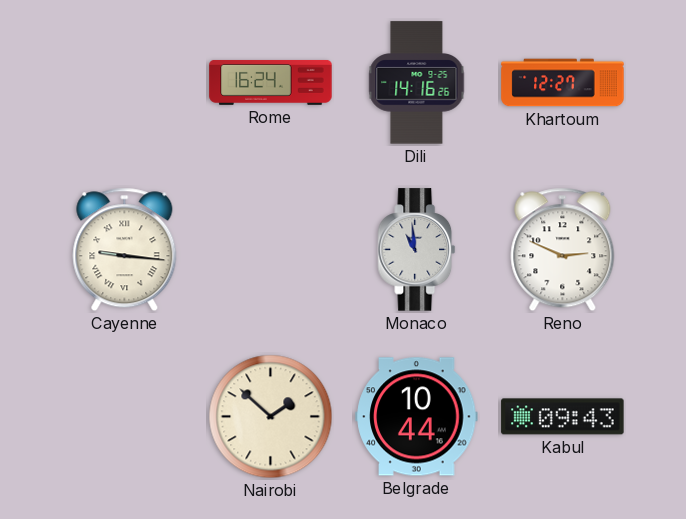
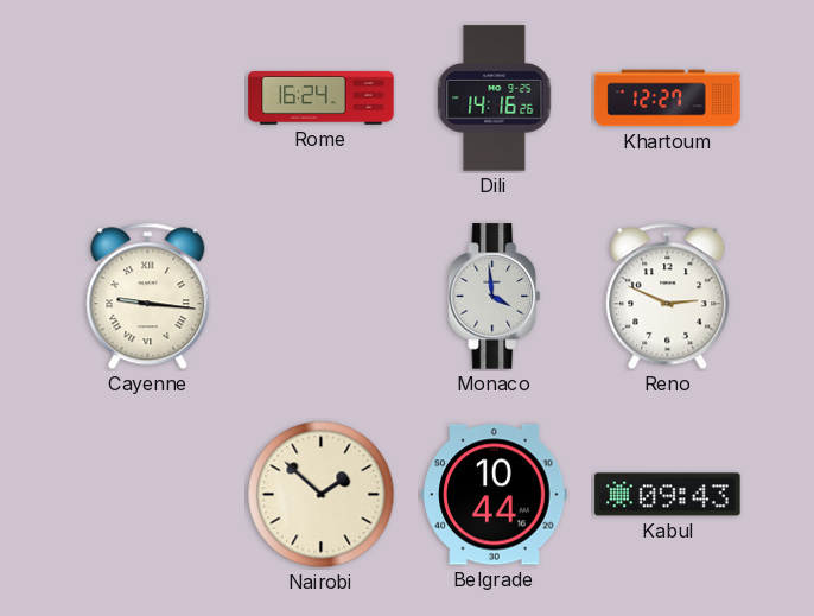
Monaco: 10:59 -> 3:59
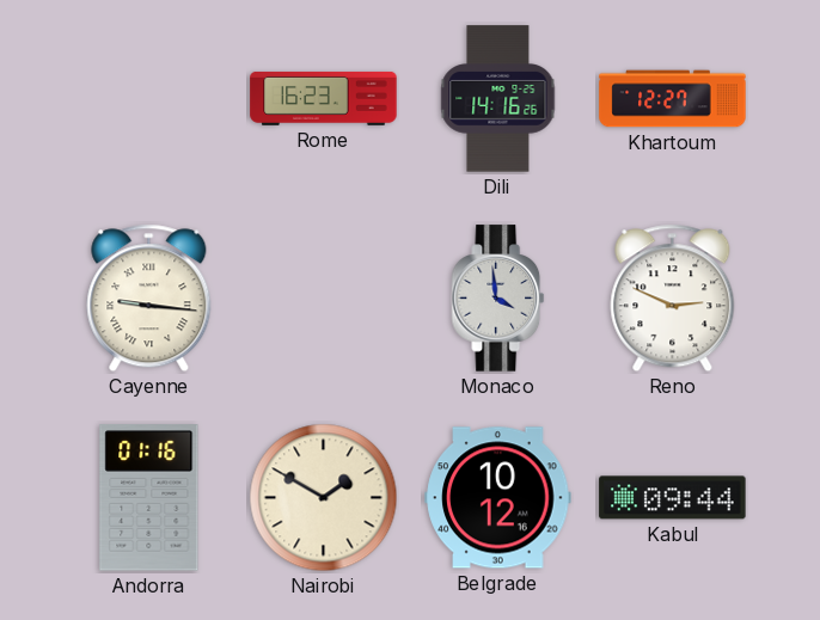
Rome: 16:24 -> 16:23
Andorra: none -> 01:16
Nairobi: 1:52 -> 1:50
Belgrade: 10:44 -> 10:12
Kabul: 09:43 -> 09:44
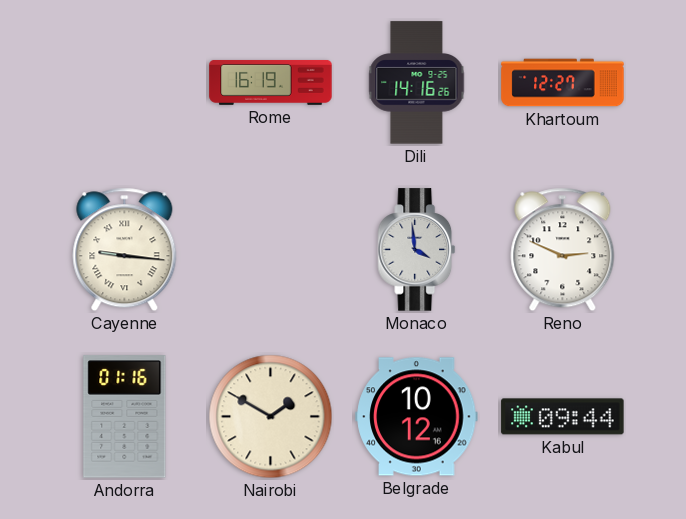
Rome: 16:23 -> 16:19
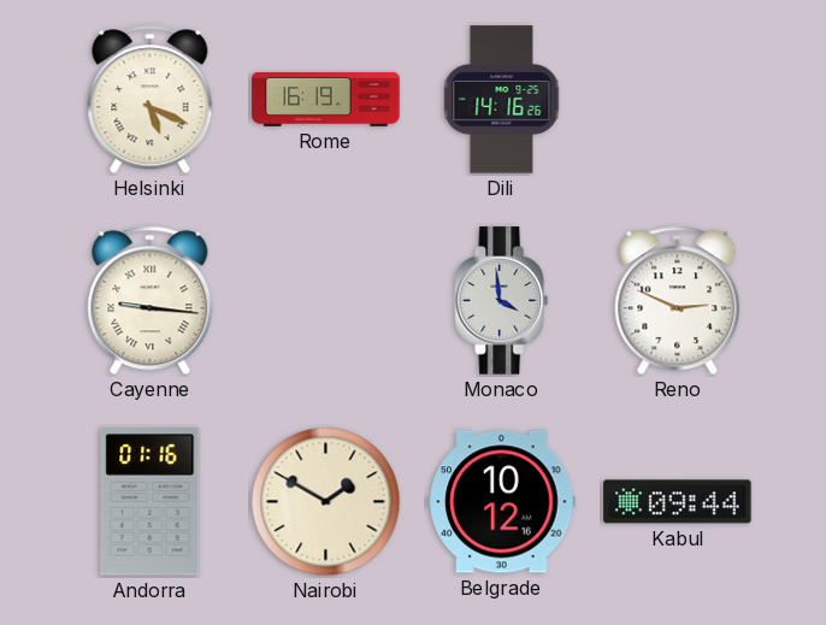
Helsinki: none -> 5:19
Khartoum: 12:27 -> none
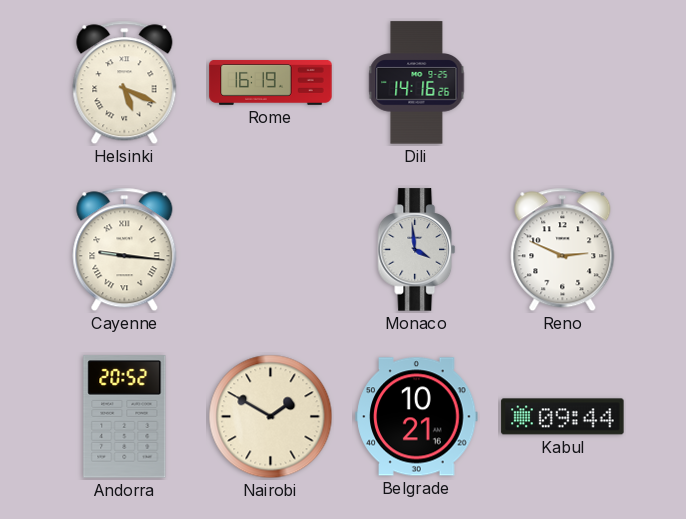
Andorra: 01:16 -> 20:52
Belgrade: 10:12 -> 10:21
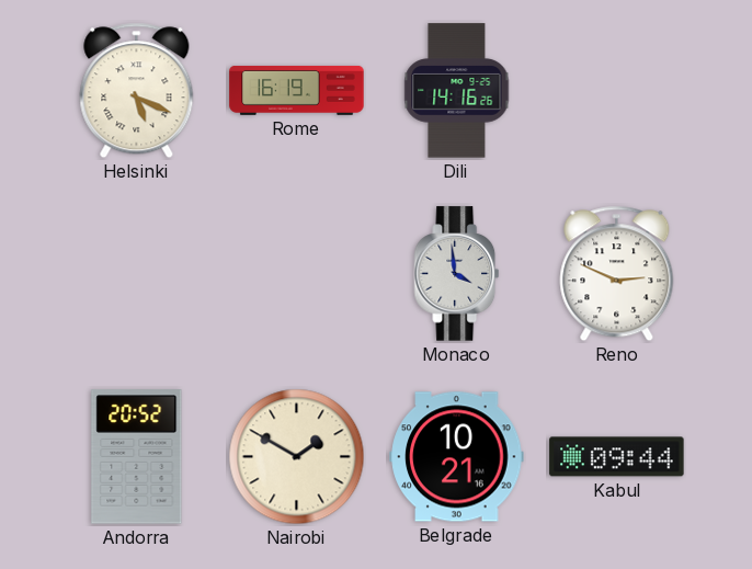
Cayenne: 9:16 -> none
